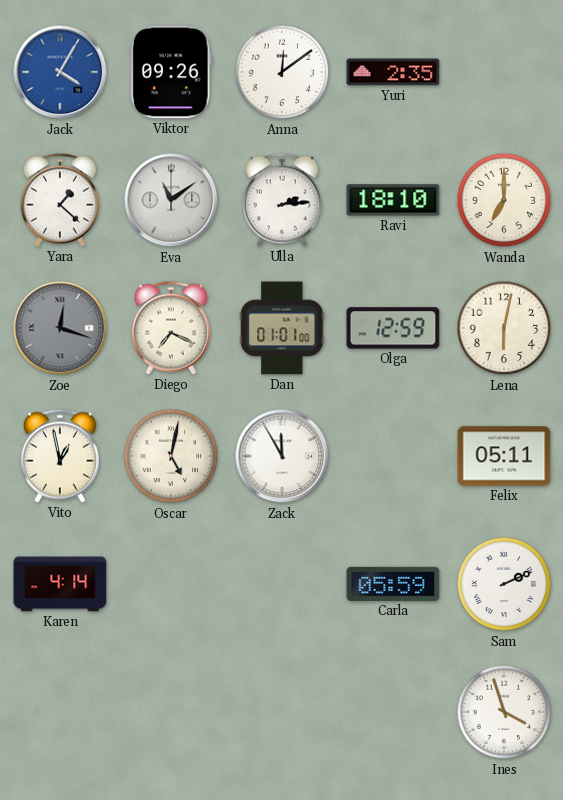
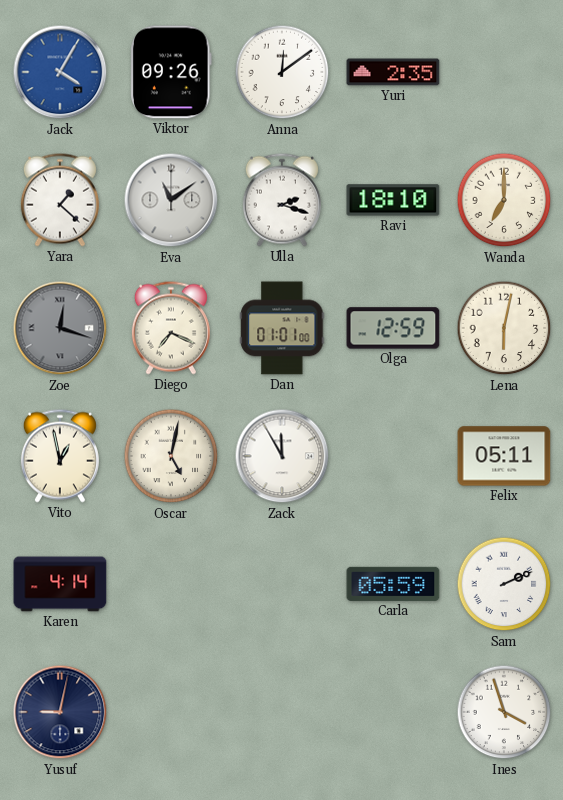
Ulla: 2:14 -> 2:18
Yusuf: none -> 9:02
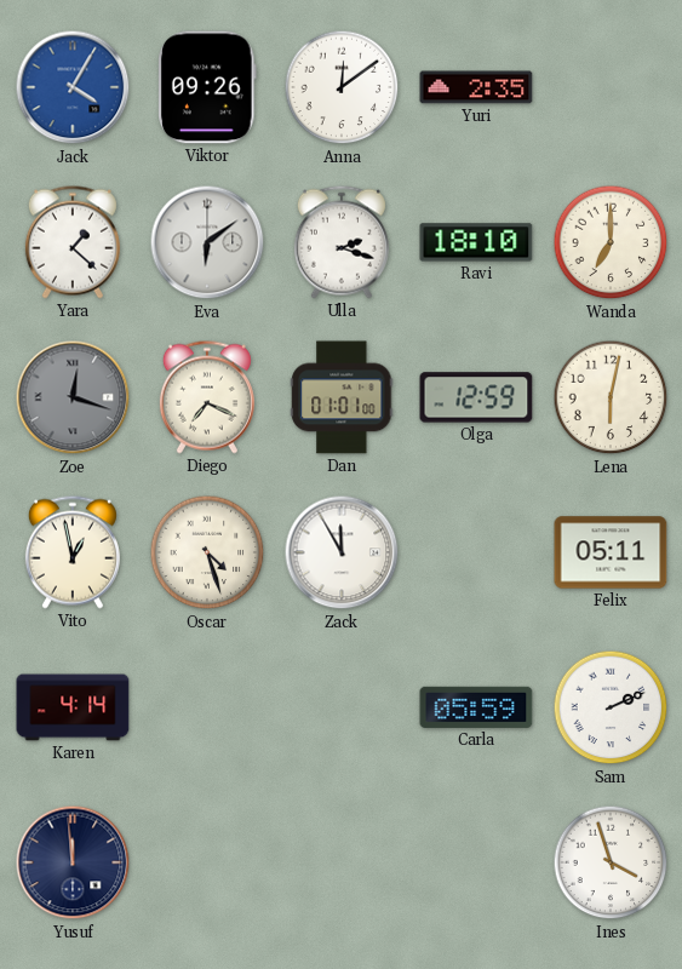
Eva: 11:09 -> 6:09
Oscar: 5:02 -> 4:27
Yusuf: 9:02 -> 11:59
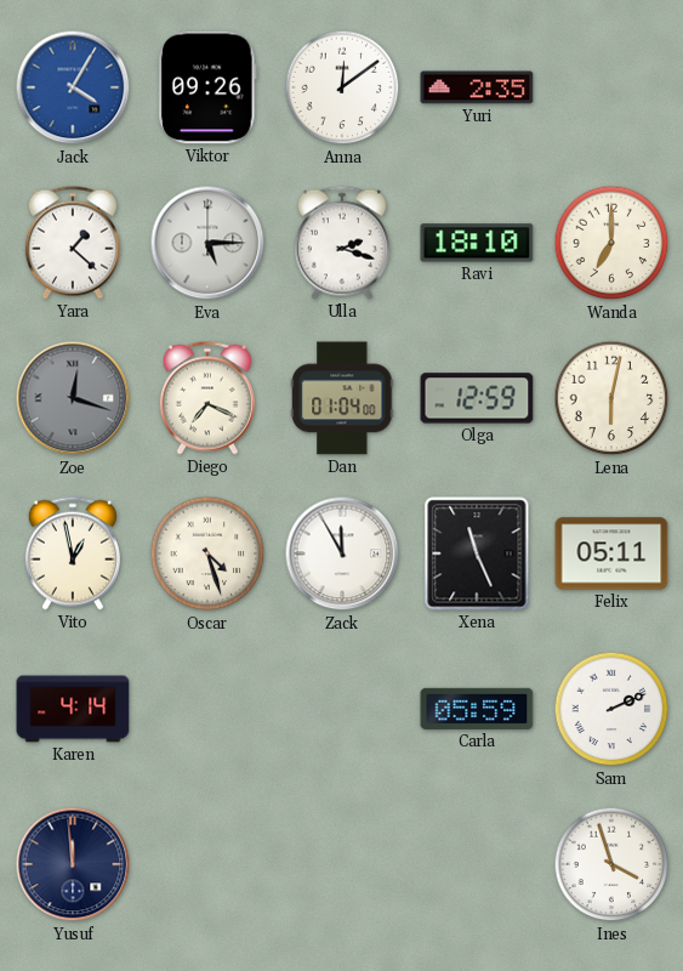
Eva: 6:09 -> 5:15
Dan: 01:01 -> 01:04
Xena: none -> 11:26
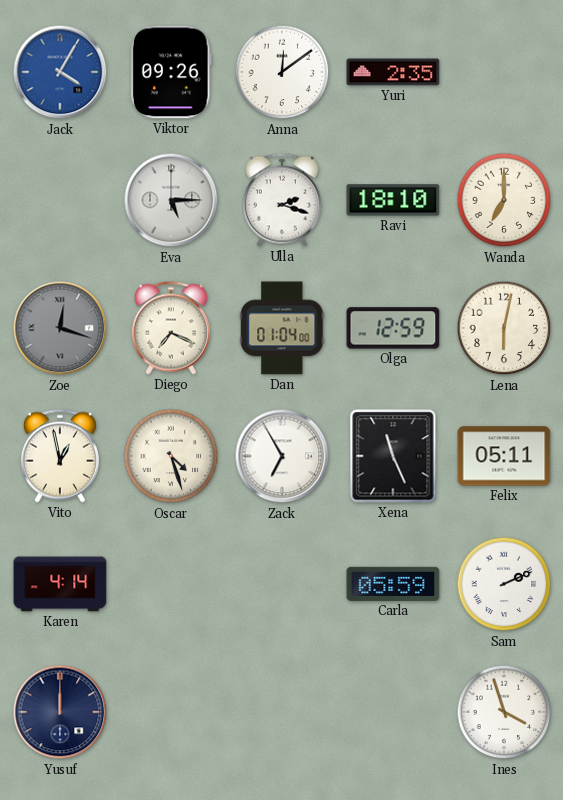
Yara: 1:22 -> none
Zack: 11:55 -> 6:55
Yusuf: 11:59 -> 12:00
